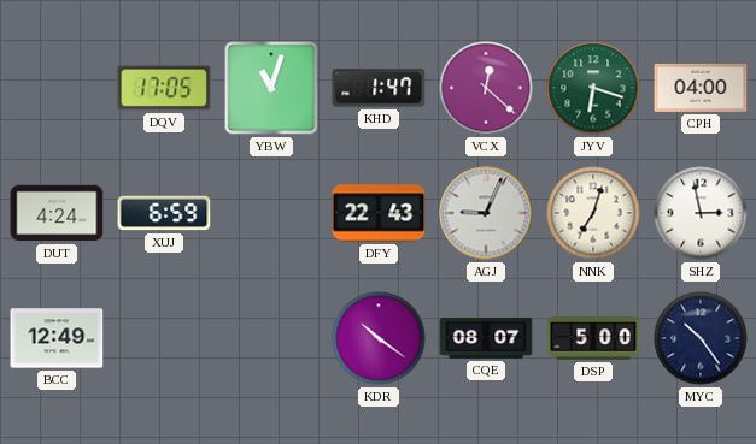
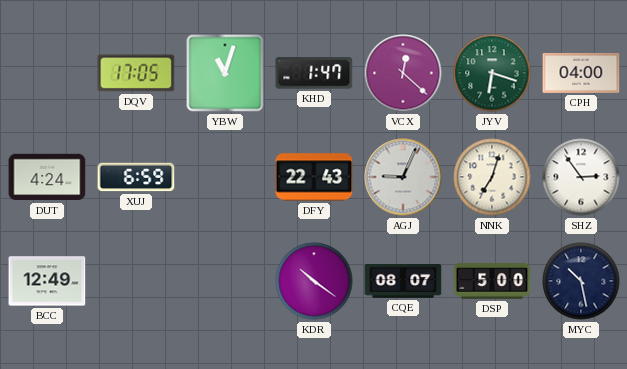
SHZ: 2:58 -> 2:54
MYC: 10:24 -> 10:28
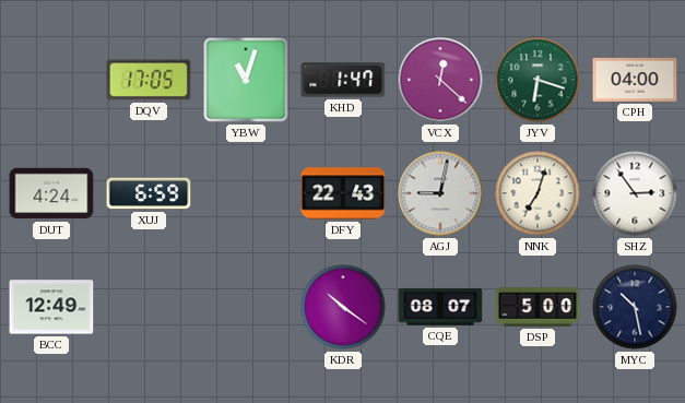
AGJ: 9:04 -> 9:02
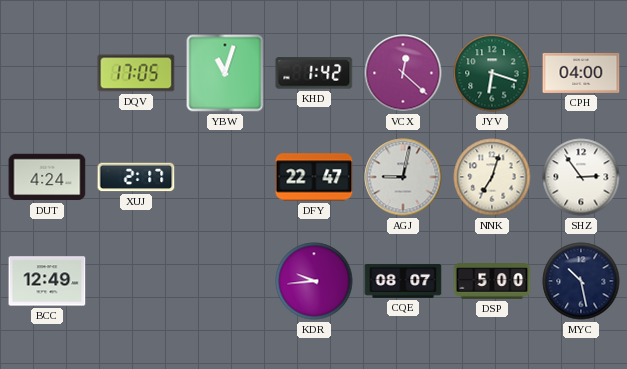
KHD: 1:47 -> 1:42
XUJ: 6:59 -> 2:17
DFY: 22:43 -> 22:47
KDR: 10:21 -> 9:44
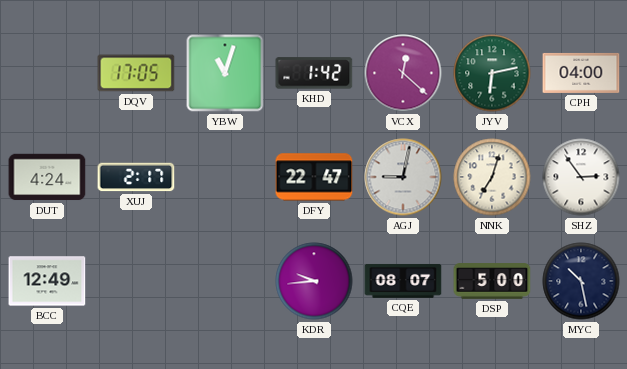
JYV: 6:18 -> 6:13
